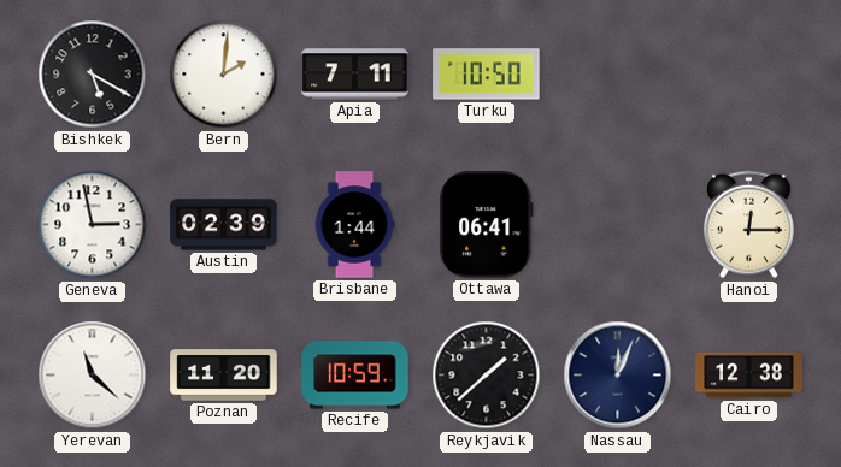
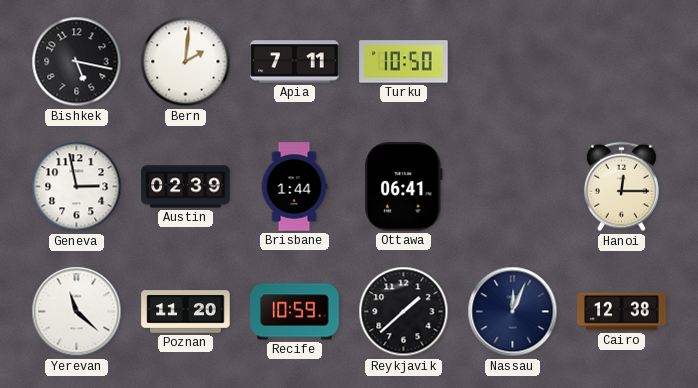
Bishkek: 5:20 -> 5:17
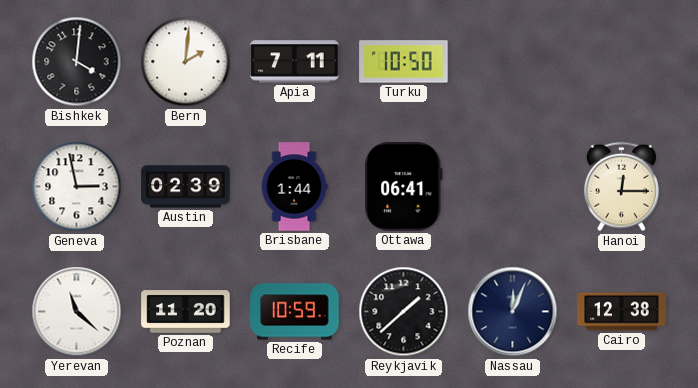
Bishkek: 5:17 -> 4:01
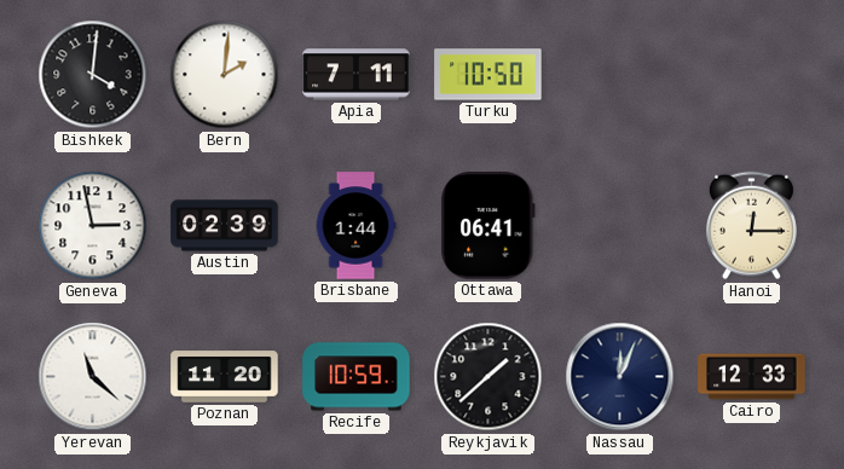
Cairo: 12:38 -> 12:33
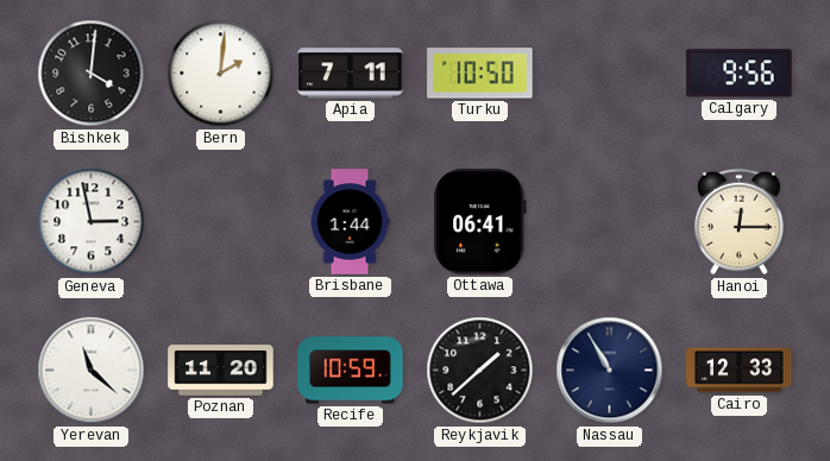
Calgary: none -> 9:56
Austin: 02:39 -> none
Nassau: 12:04 -> 10:55
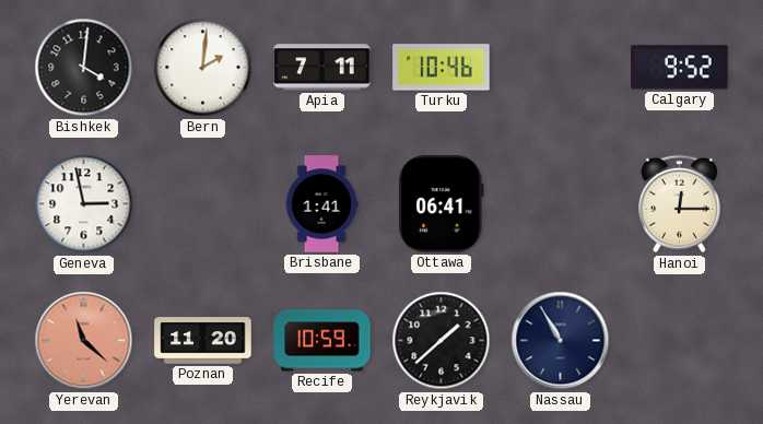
Turku: 10:50 -> 10:46
Calgary: 9:56 -> 9:52
Brisbane: 1:44 -> 1:41
Yerevan dial: white -> salmon
Cairo: 12:33 -> none
